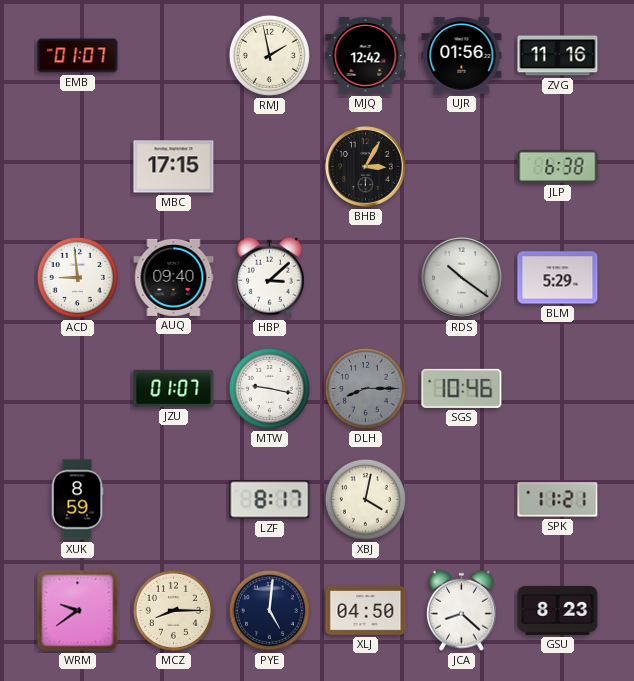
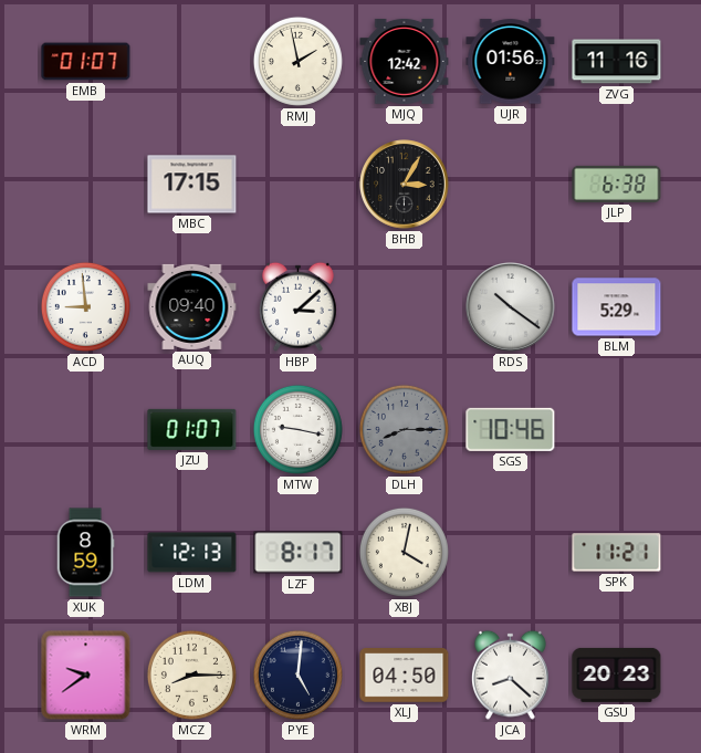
LDM: none -> 12:13
GSU: 8:23 -> 20:23
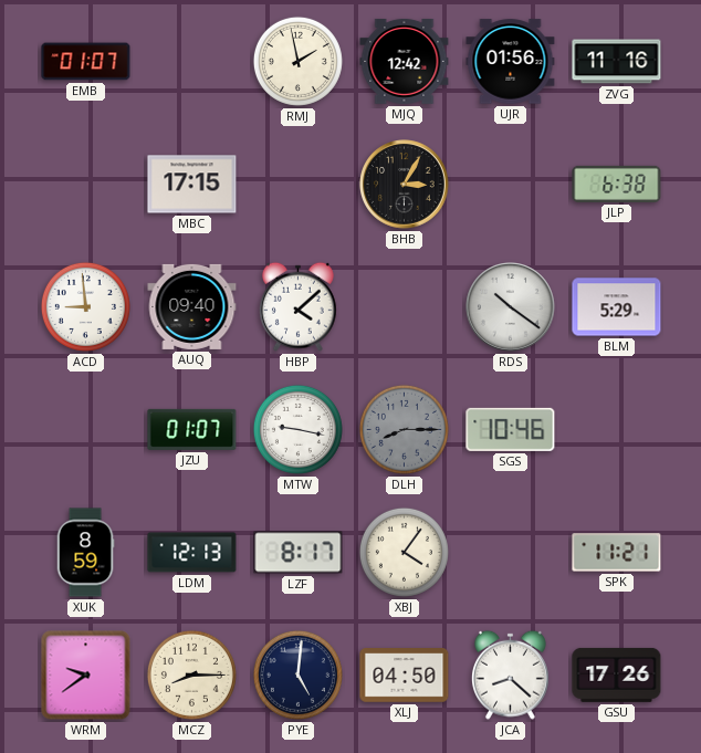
HBP: 3:08 -> 4:08
XBJ: 4:02 -> 4:06
GSU: 20:23 -> 17:26
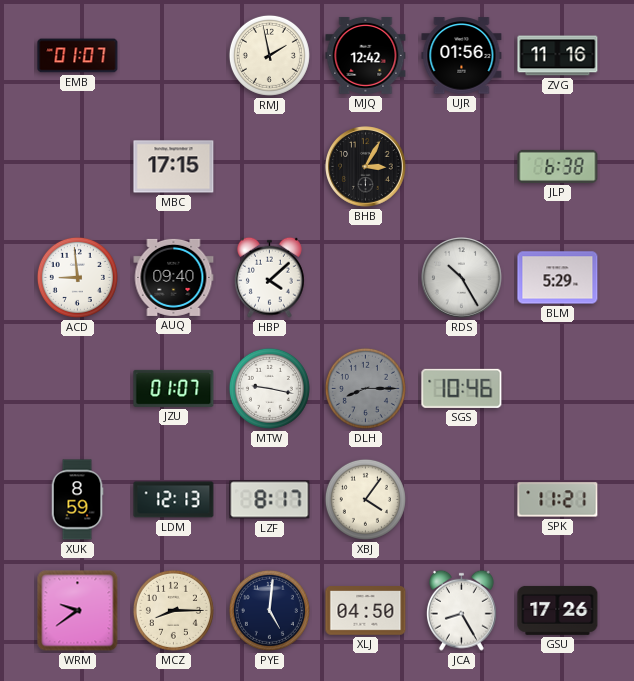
RDS: 10:21 -> 10:25
JCA: 8:22 -> 8:25
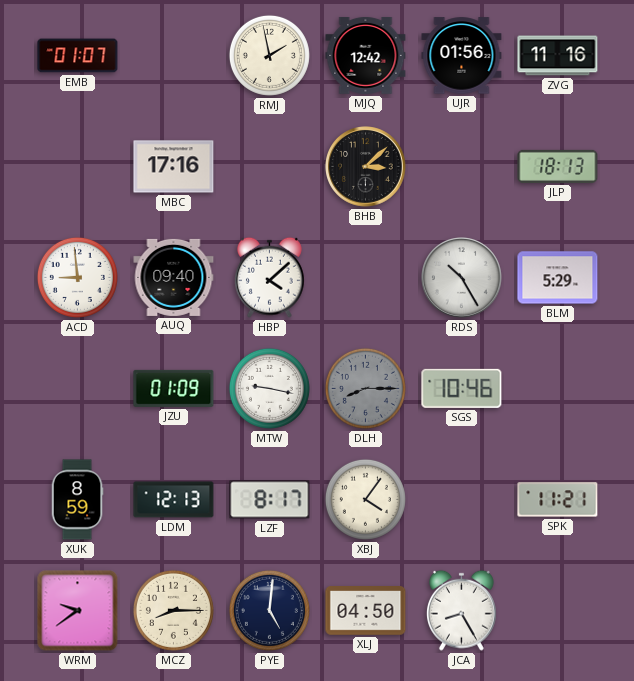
MBC: 17:15 -> 17:16
BHB: 3:05 -> 3:08
JLP: 6:38 -> 18:13
JZU: 01:07 -> 01:09
GSU: 17:26 -> none
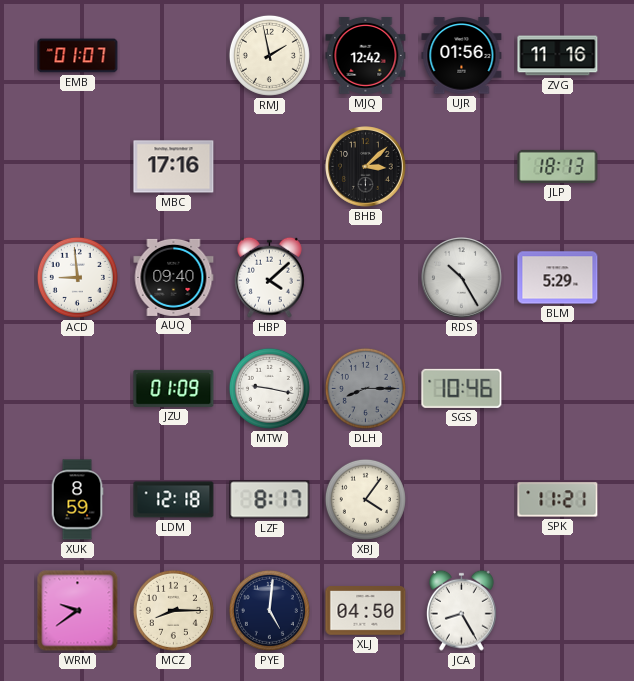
LDM: 12:13 -> 12:18
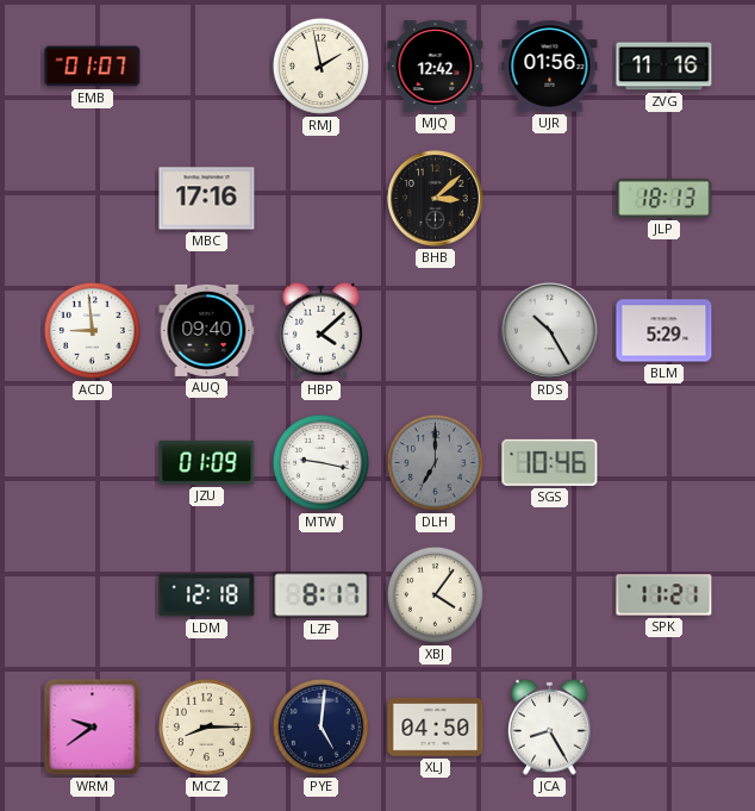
DLH: 8:15 -> 7:00
XUK: 8:59 -> none
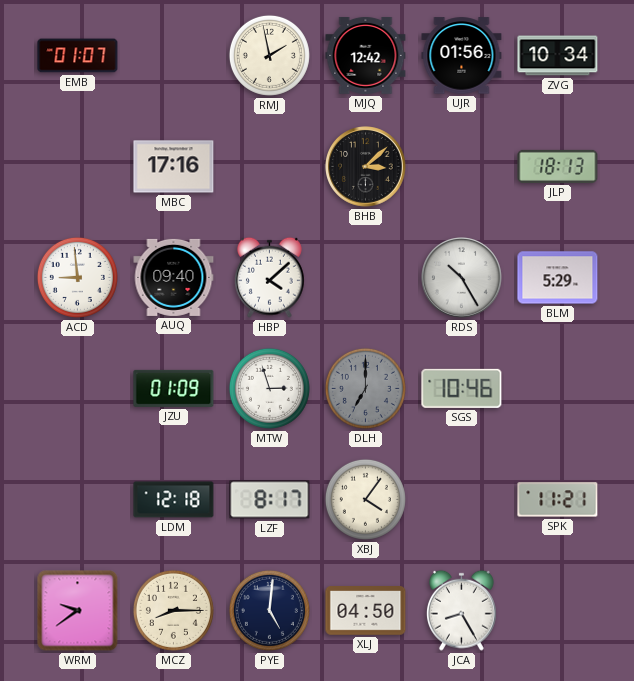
ZVG: 11:16 -> 10:34
MTW: 9:17 -> 2:57
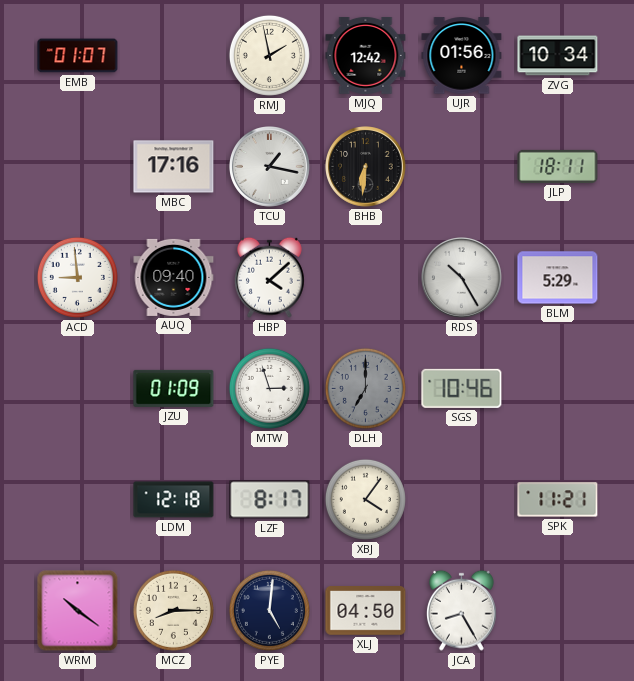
TCU: none -> 1:17
BHB: 3:08 -> 6:31
JLP: 18:13 -> 18:11
WRM: 9:39 -> 10:21
